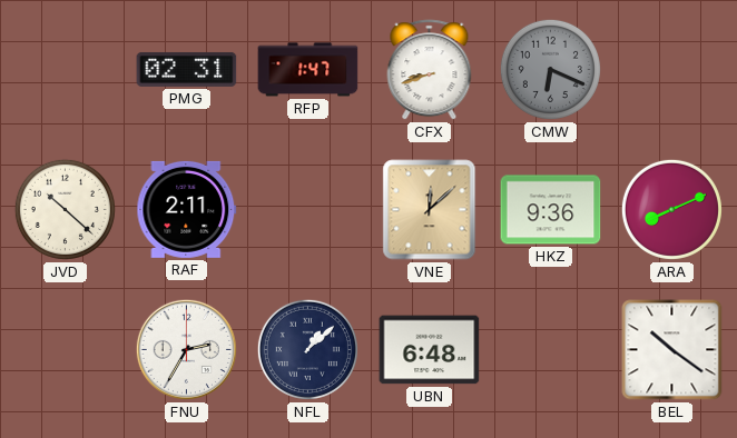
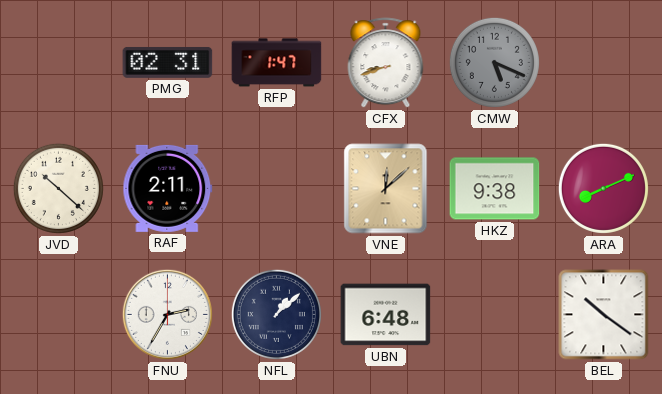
CMW: 6:19 -> 5:19
HKZ: 9:36 -> 9:38
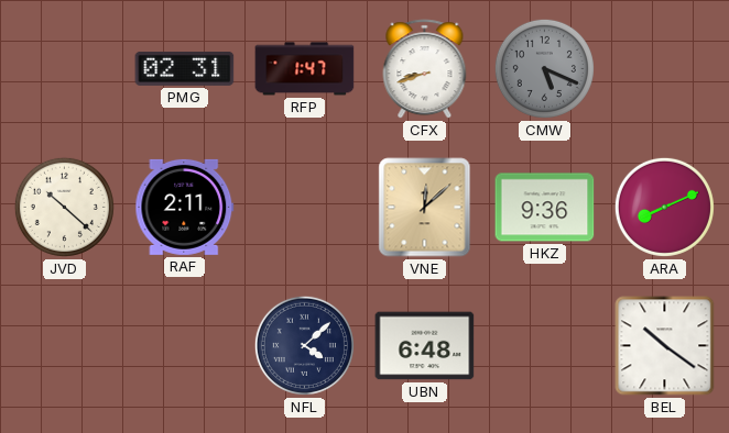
HKZ: 9:38 -> 9:36
FNU: 2:35 -> none
NFL: 1:08 -> 4:08
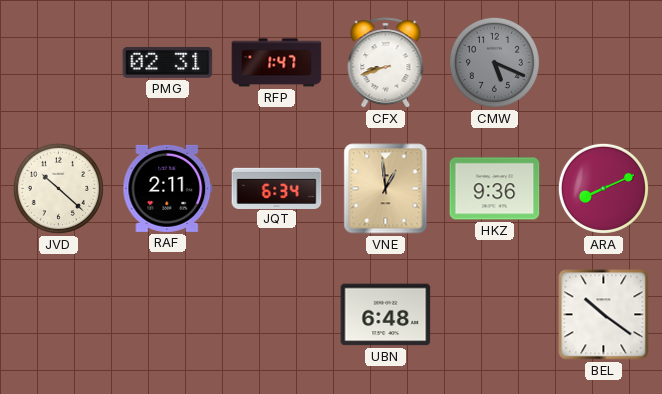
JQT: none -> 6:34
VNE: 12:08 -> 12:59
NFL: 4:08 -> none
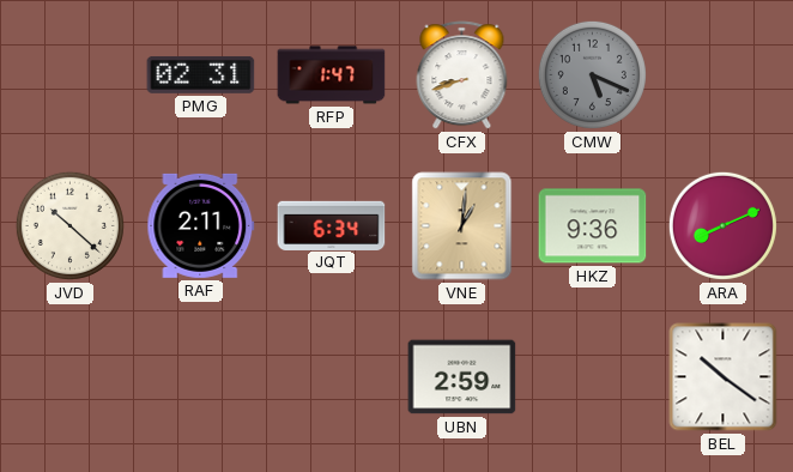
VNE: 12:59 -> 1:01
UBN: 6:48 -> 2:59
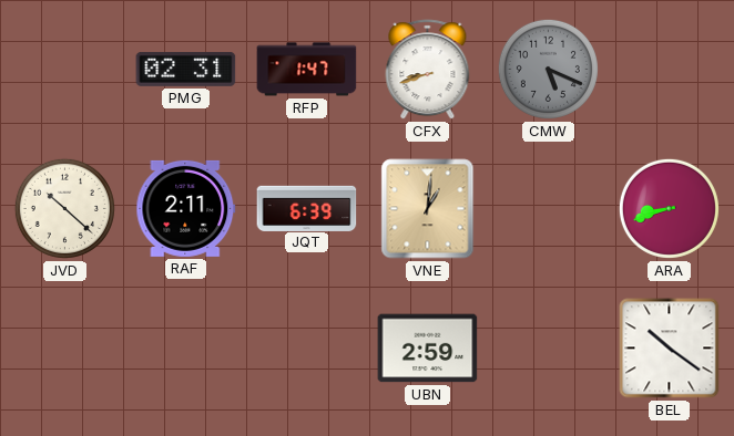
JQT: 6:34 -> 6:39
HKZ: 9:36 -> none
ARA: 8:11 -> 8:42
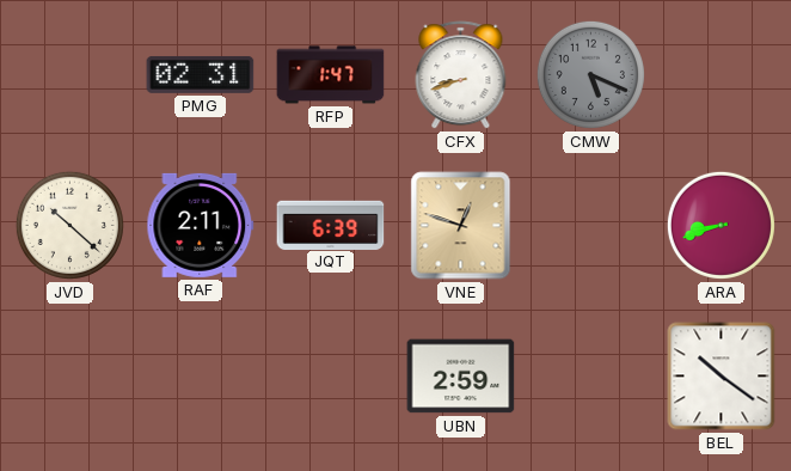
VNE: 1:01 -> 12:48
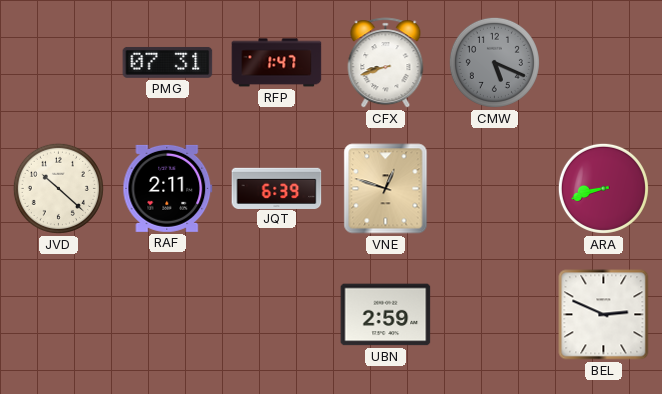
PMG: 02:31 -> 07:31
BEL: 10:21 -> 2:49
